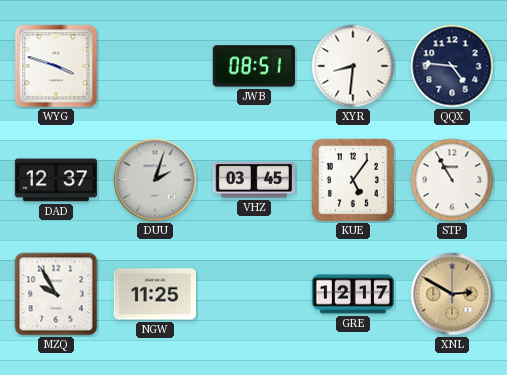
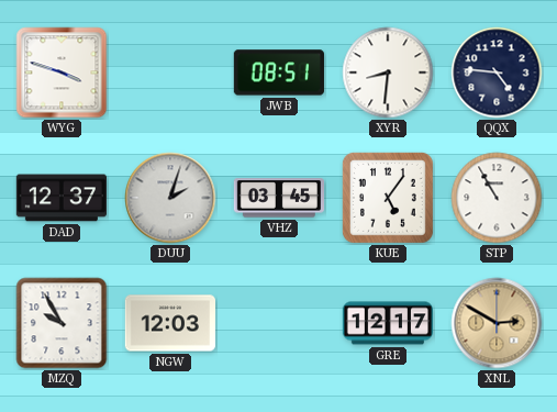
NGW: 11:25 -> 12:03
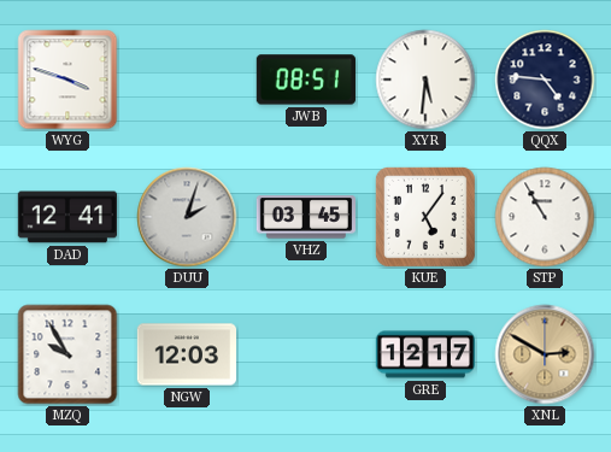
XYR: 8:31 -> 5:31
DAD: 12:37 -> 12:41
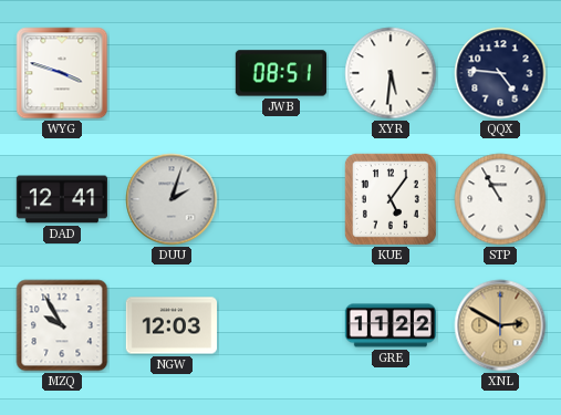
VHZ: 03:45 -> none
GRE: 12:17 -> 11:22
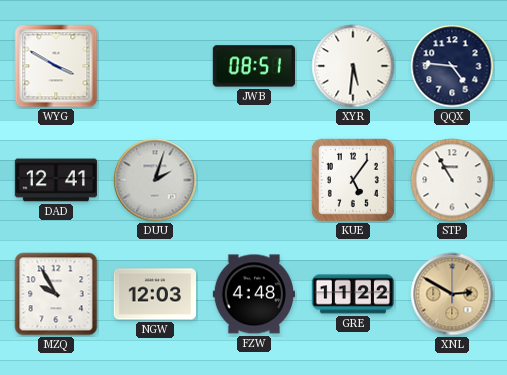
WYG: 3:48 -> 3:50
FZW: none -> 4:48
